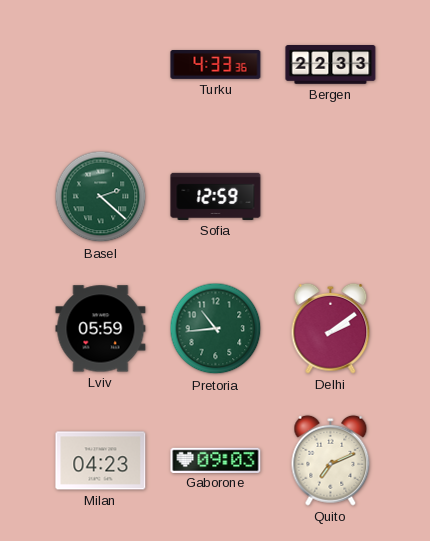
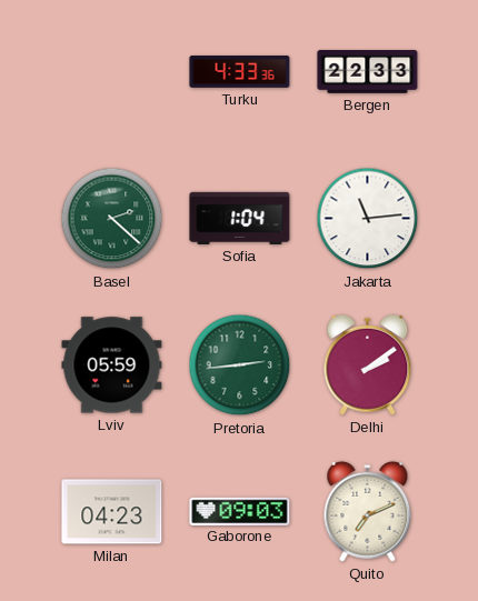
Sofia: 12:59 -> 1:04
Jakarta: none -> 11:14
Pretoria: 10:44 -> 2:44
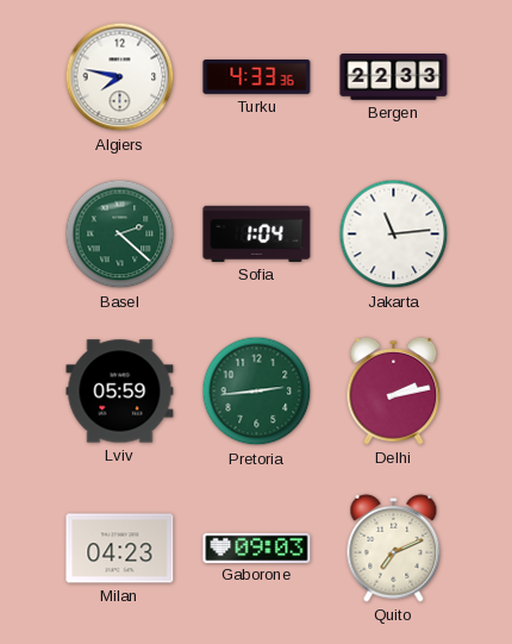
Algiers: none -> 7:47
Delhi: 2:09 -> 2:13
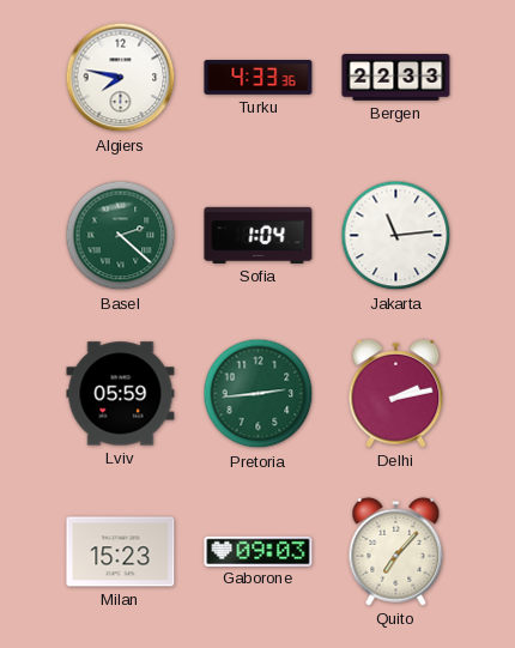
Milan: 04:23 -> 15:23
Quito: 7:11 -> 7:07
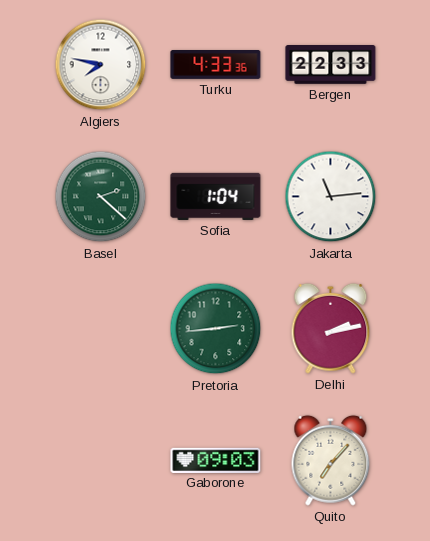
Lviv: 05:59 -> none
Milan: 15:23 -> none
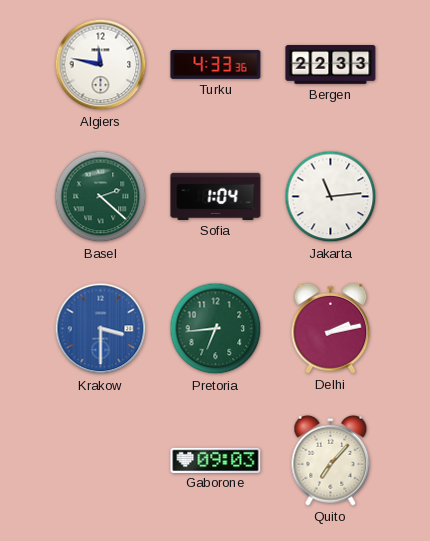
Algiers: 7:47 -> 11:47
Krakow: none -> 3:30
Pretoria: 2:44 -> 6:44
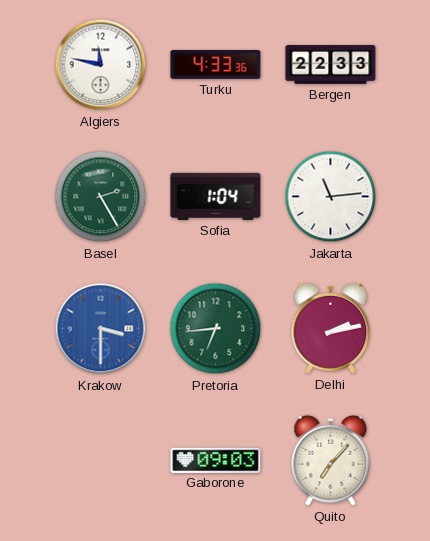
Basel: 2:22 -> 2:25
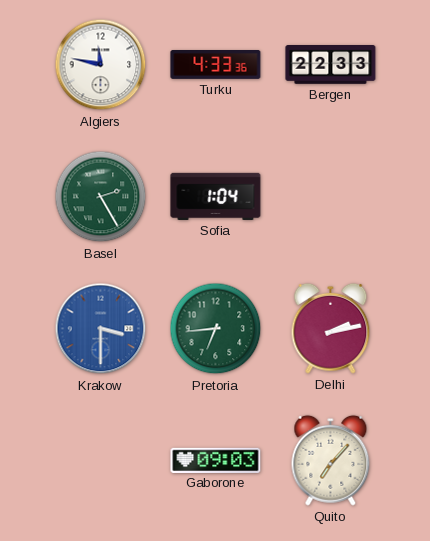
Jakarta: 11:14 -> none
